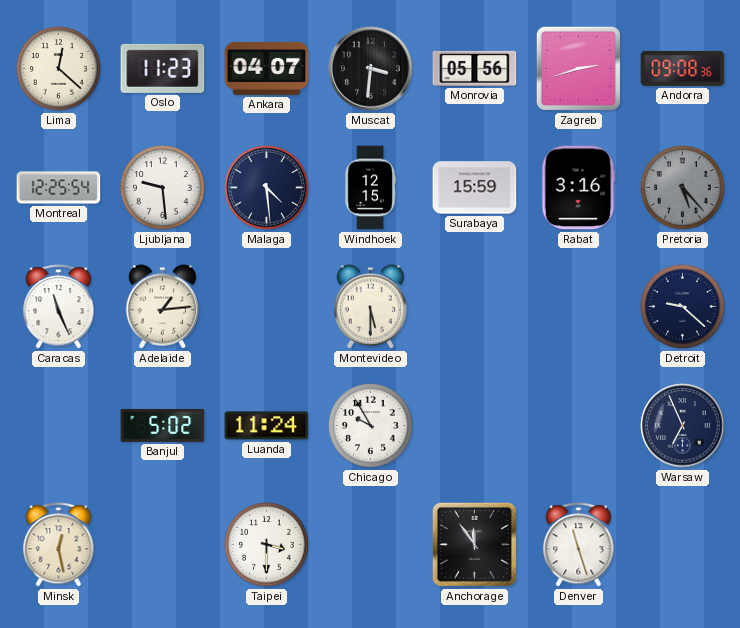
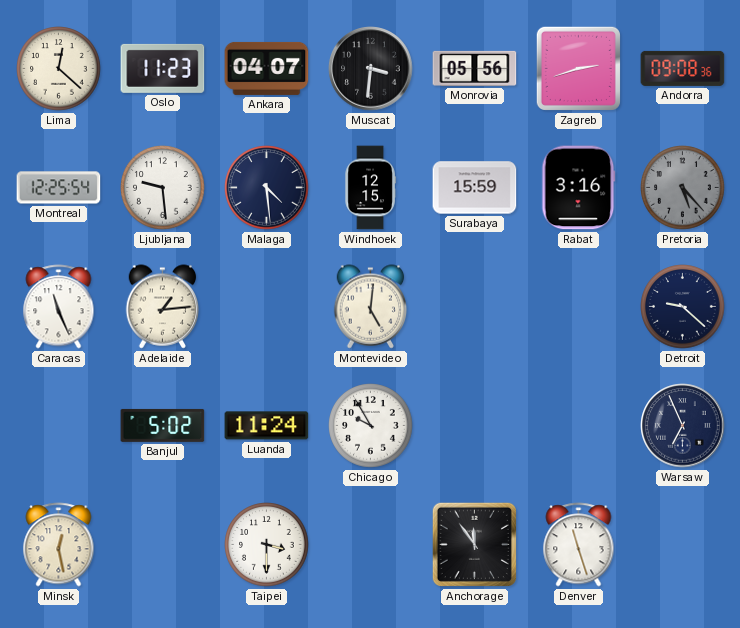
Montevideo: 5:30 -> 5:01
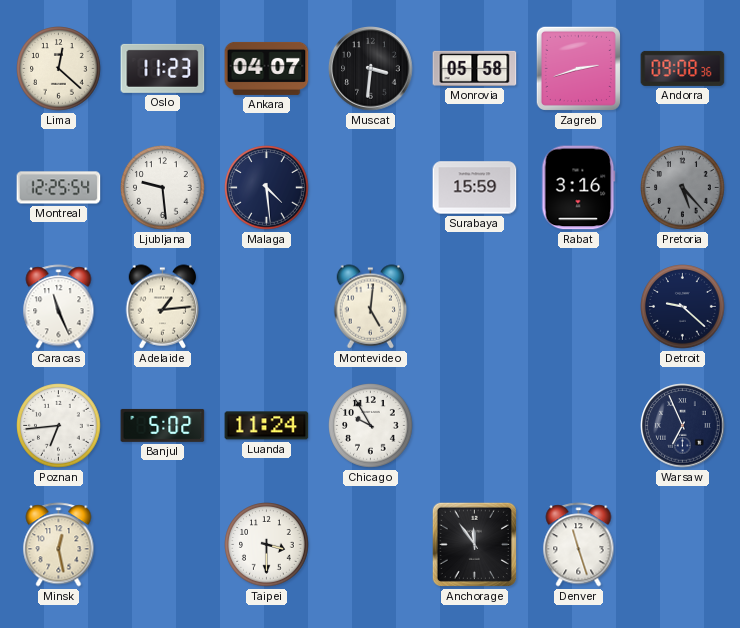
Monrovia: 05:56 -> 05:58
Windhoek: 12:15 -> none
Poznan: none -> 6:44
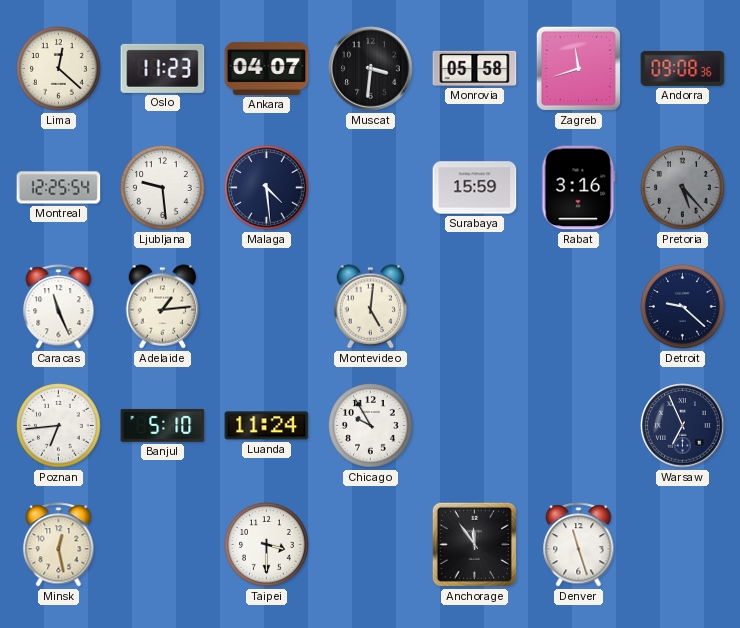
Zagreb: 2:42 -> 11:42
Banjul: 5:02 -> 5:10
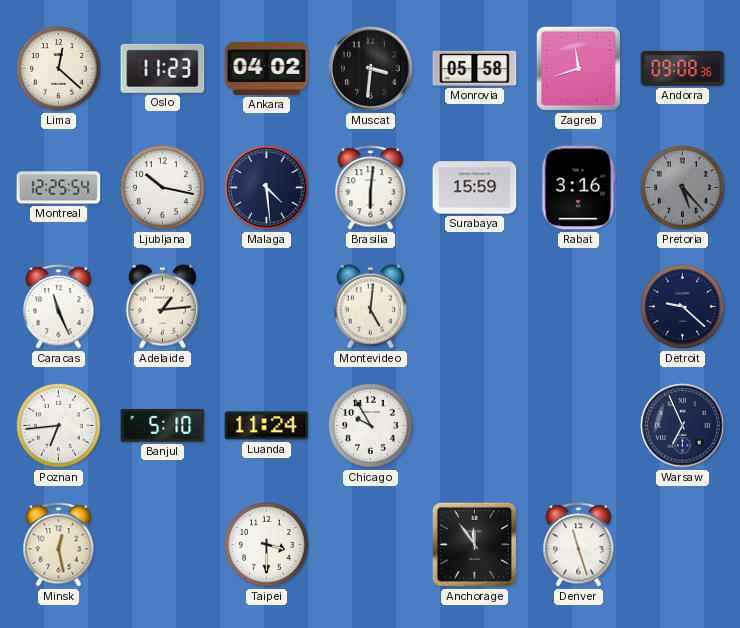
Ankara: 04:07 -> 04:02
Ljubljana: 9:29 -> 10:17
Brasilia: none -> 6:01
